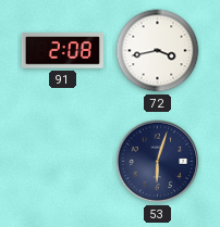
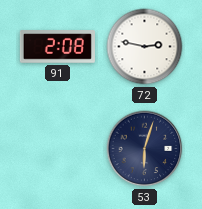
72: 3:43 -> 2:47
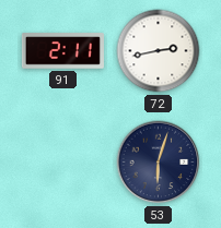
91: 2:08 -> 2:11
72: 2:47 -> 2:43
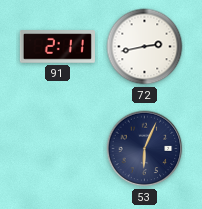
53: 6:03 -> 6:04
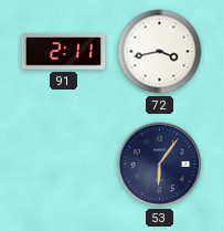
72: 2:43 -> 3:43
53: 6:04 -> 6:06
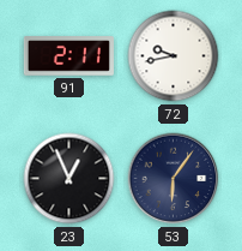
72: 3:43 -> 9:43
23: none -> 12:56
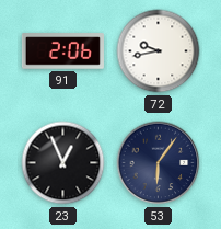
91: 2:11 -> 2:06
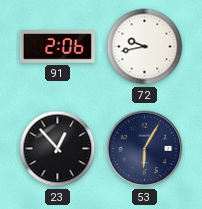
23: 12:56 -> 12:53
53: 6:06 -> 6:05
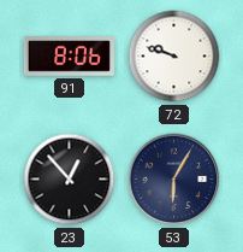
91: 2:06 -> 8:06
72: 9:43 -> 9:48
